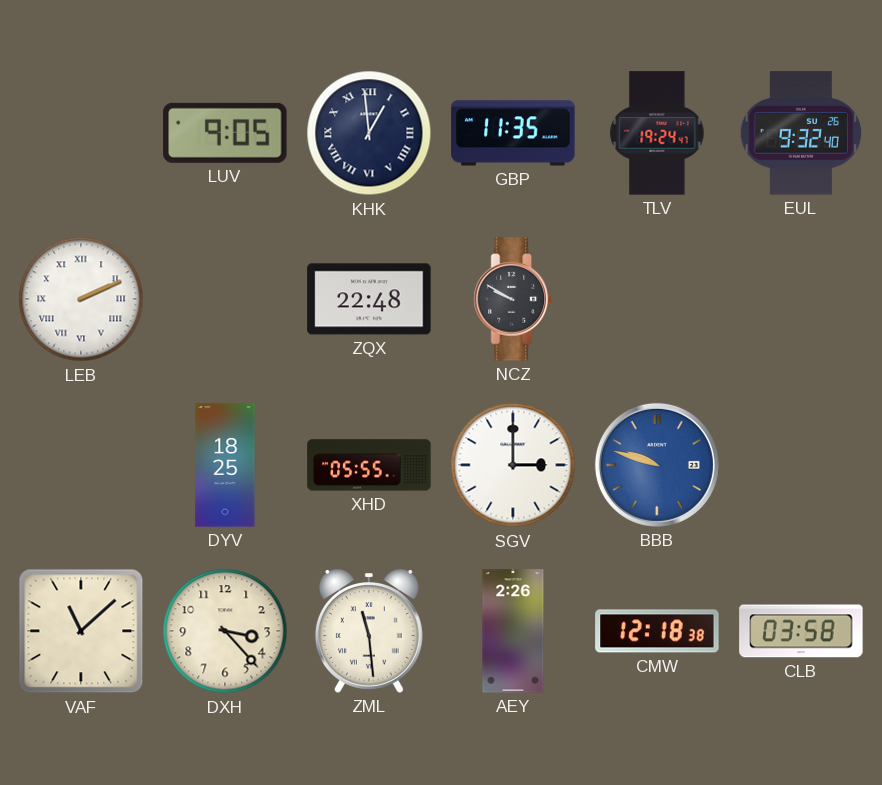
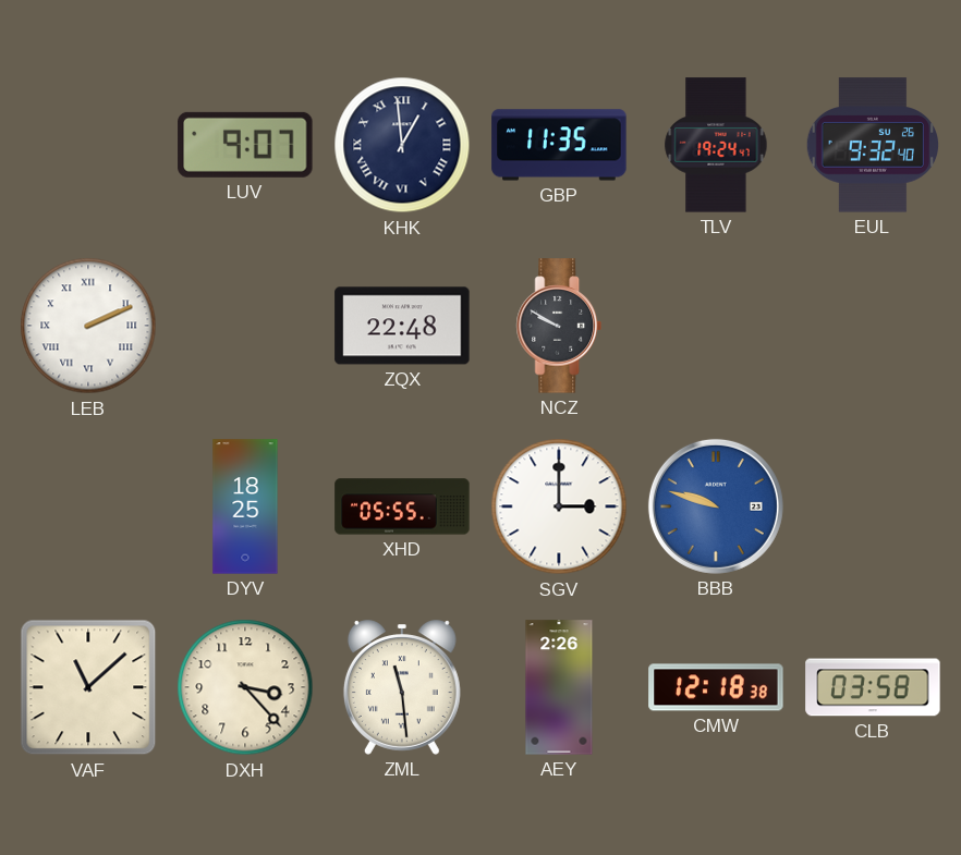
LUV: 9:05 -> 9:07
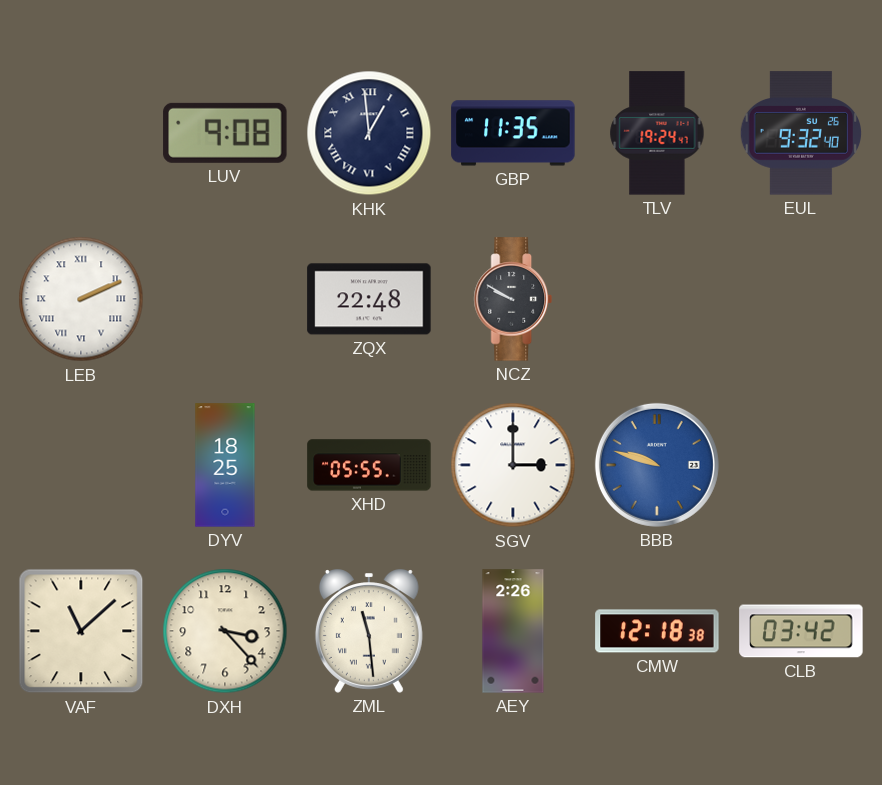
LUV: 9:07 -> 9:08
CLB: 03:58 -> 03:42
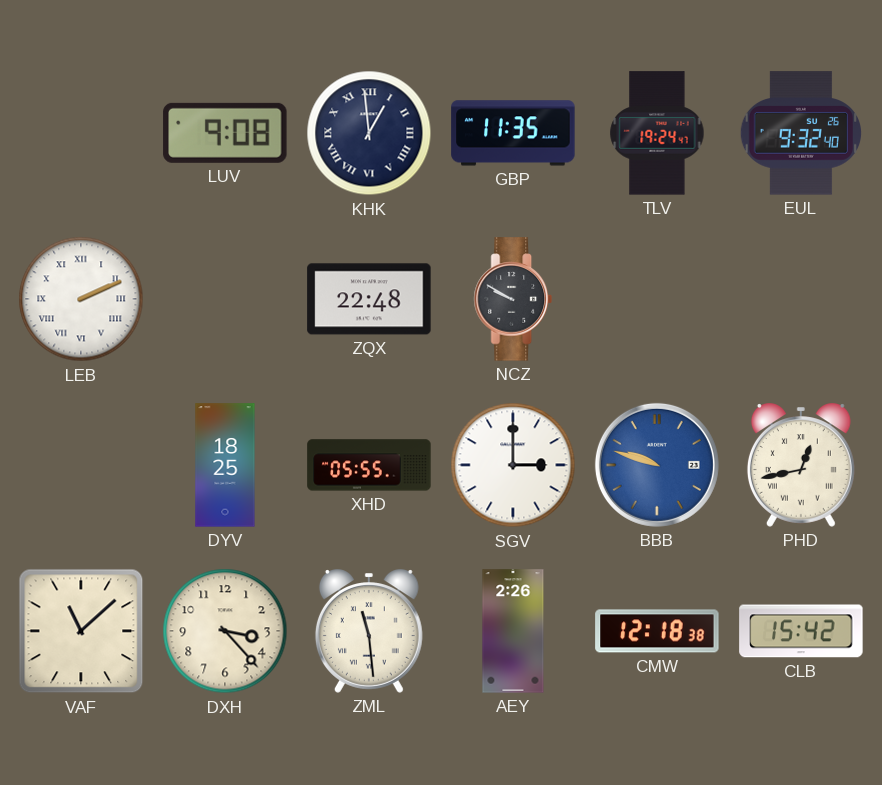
PHD: none -> 12:43
CLB: 03:42 -> 15:42
